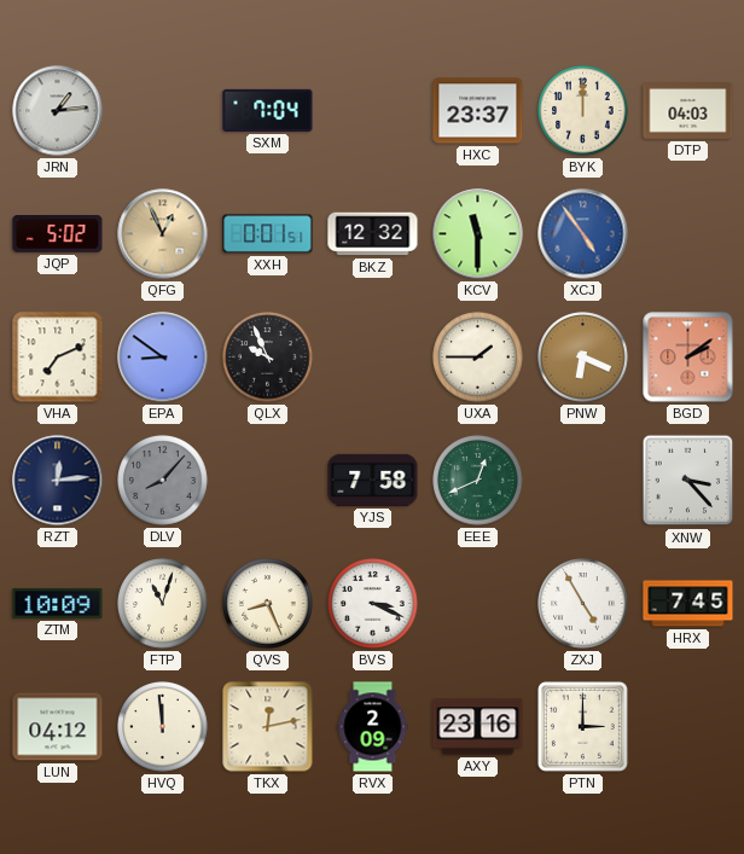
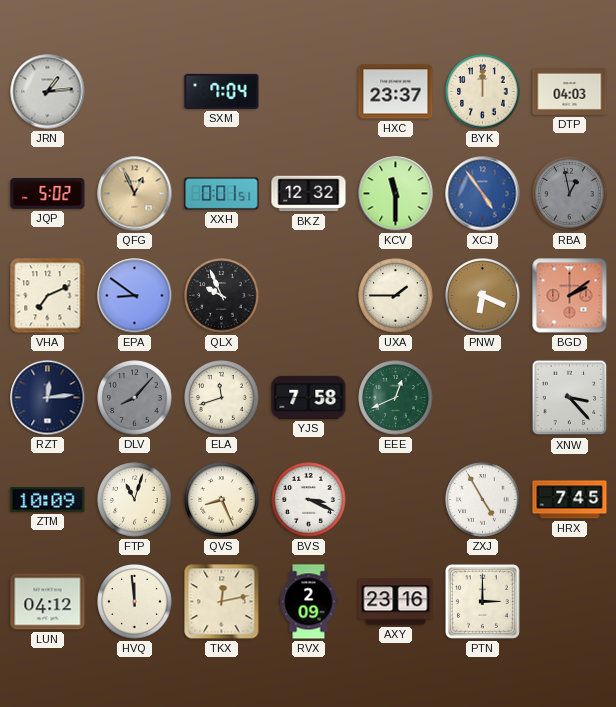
RBA: none -> 12:58
ELA: none -> 11:42
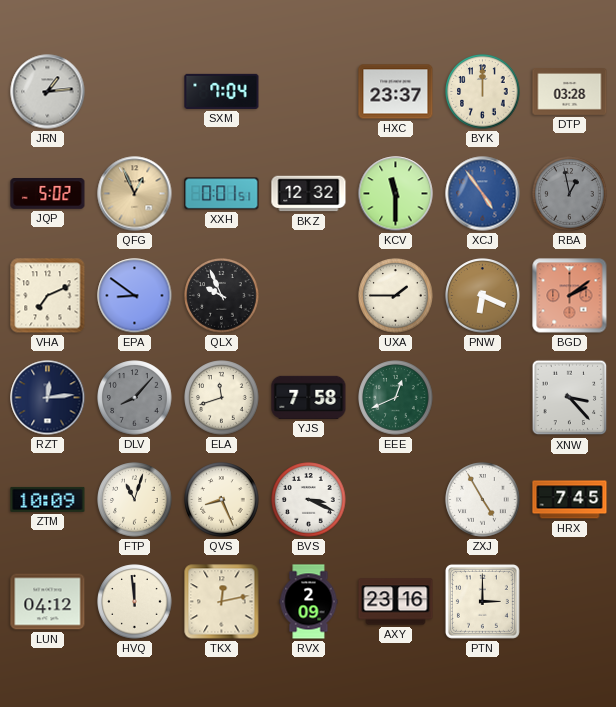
DTP: 04:03 -> 03:28
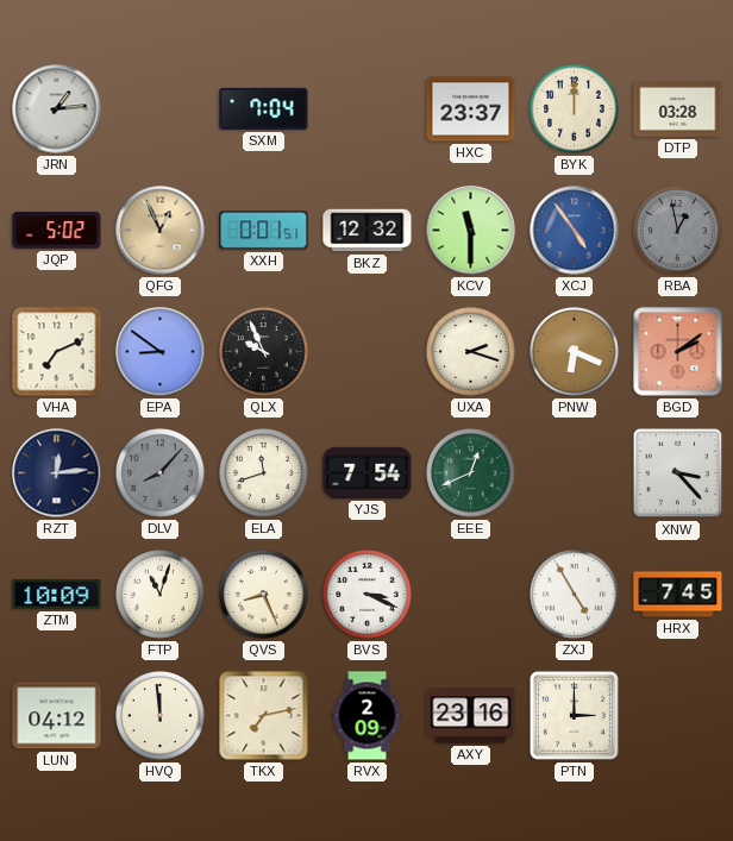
UXA: 1:45 -> 2:18
YJS: 7:58 -> 7:54
TKX: 12:13 -> 7:13
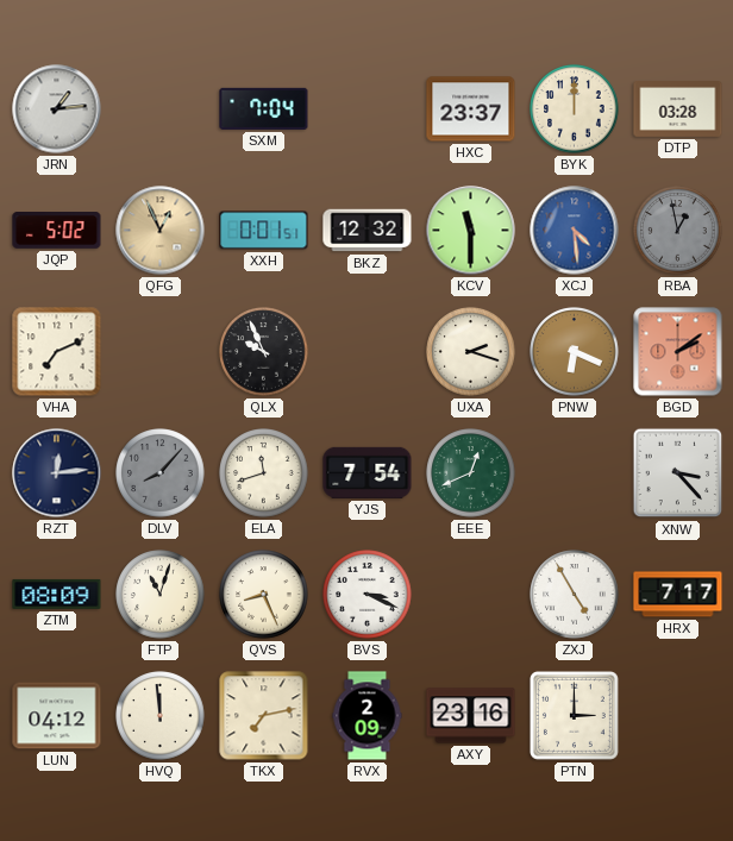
XCJ: 4:54 -> 4:29
EPA: 8:51 -> none
ZTM: 10:09 -> 08:09
HRX: 7:45 -> 7:17
